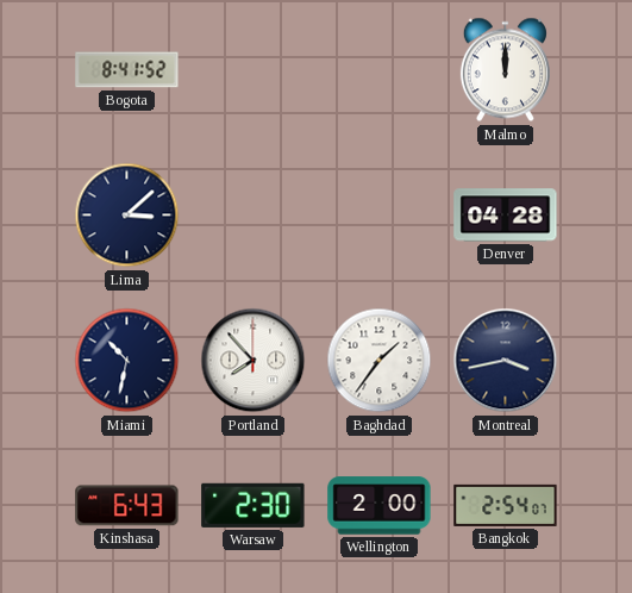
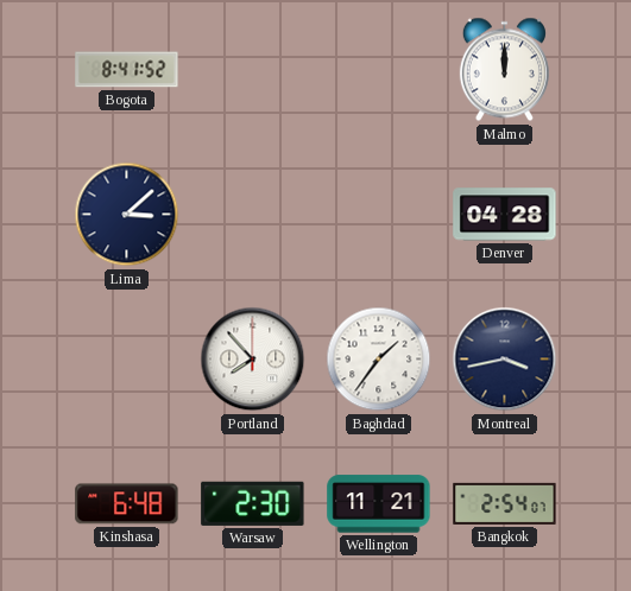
Miami: 10:32 -> none
Kinshasa: 6:43 -> 6:48
Wellington: 2:00 -> 11:21
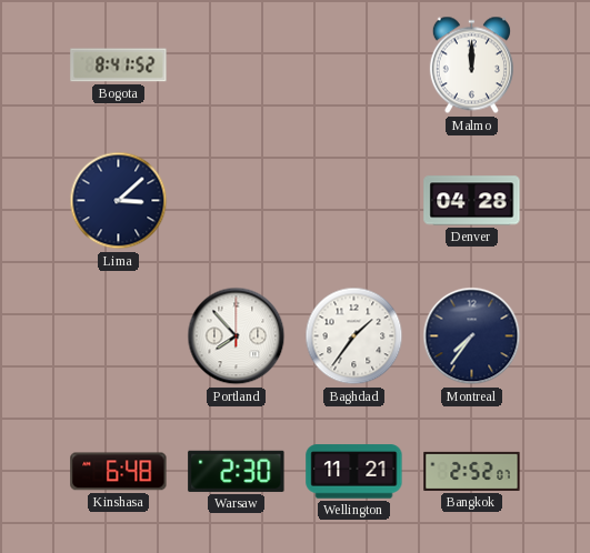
Montreal: 3:43 -> 7:36
Bangkok: 2:54 -> 2:52
